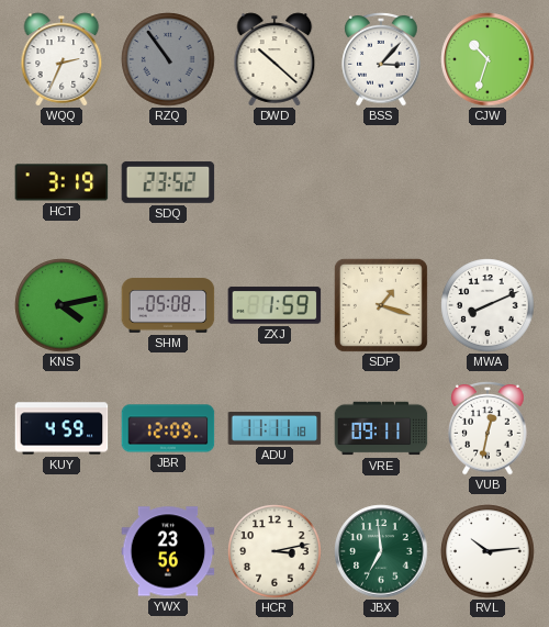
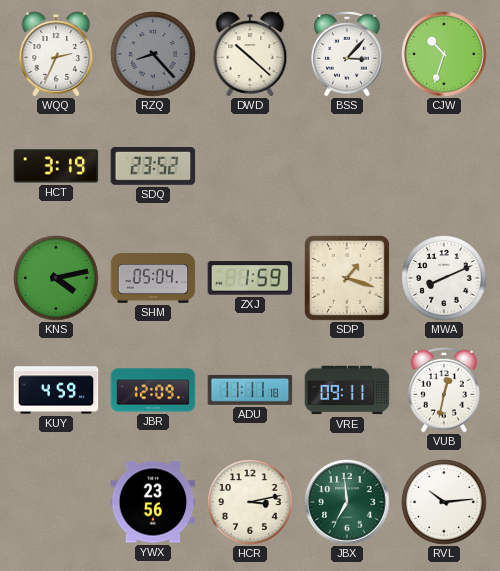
RZQ: 10:54 -> 8:23
SHM: 05:08 -> 05:04
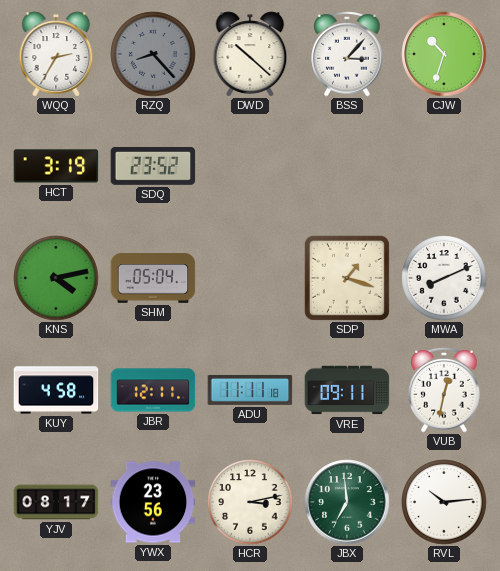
WQQ: 2:34 -> 2:35
ZXJ: 1:59 -> none
KUY: 4:59 -> 4:58
JBR: 12:09 -> 12:11
YJV: none -> 08:17
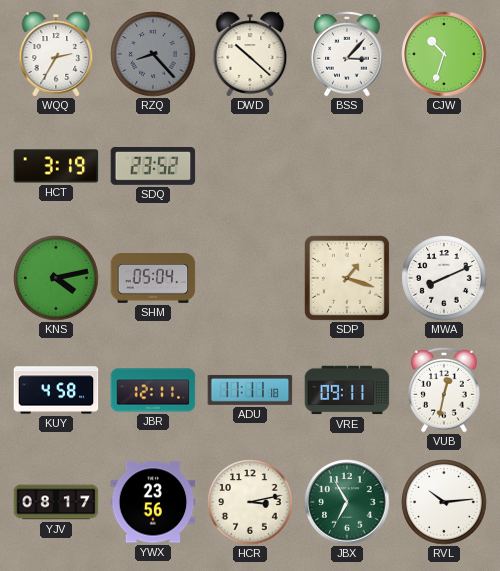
JBX: 6:59 -> 6:55
